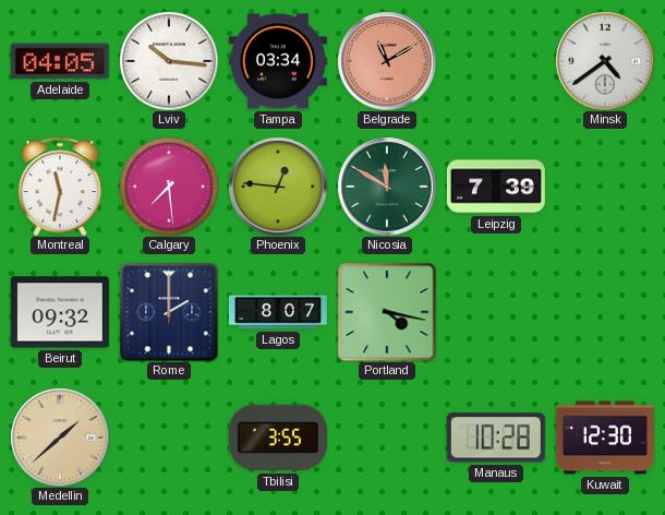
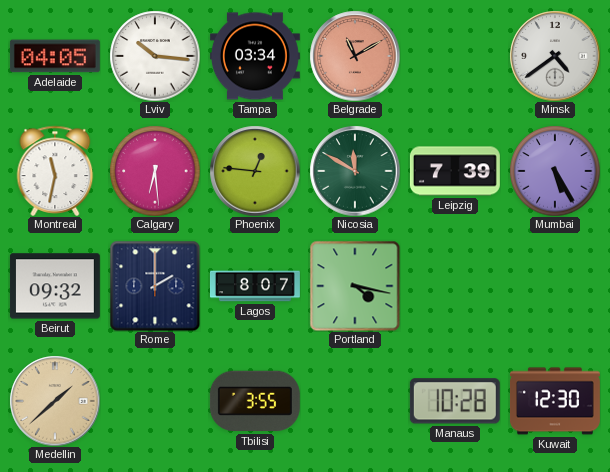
Calgary: 7:29 -> 6:29
Mumbai: none -> 5:25
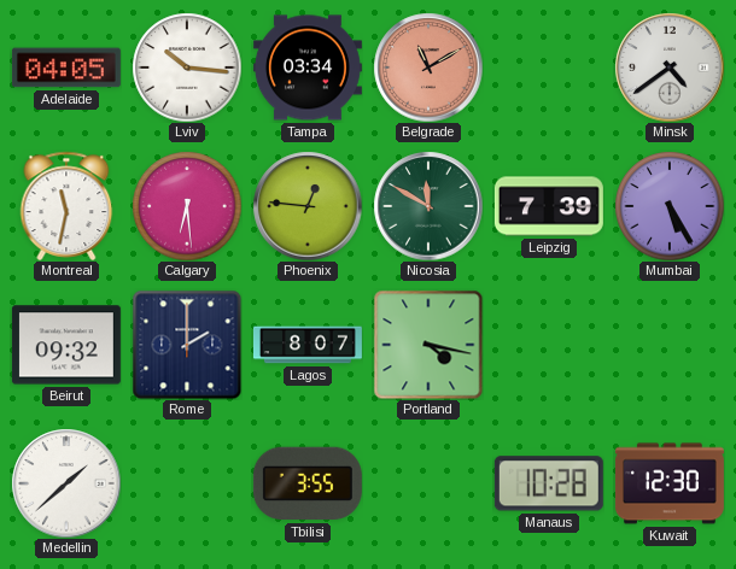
Medellin dial: champagne -> white
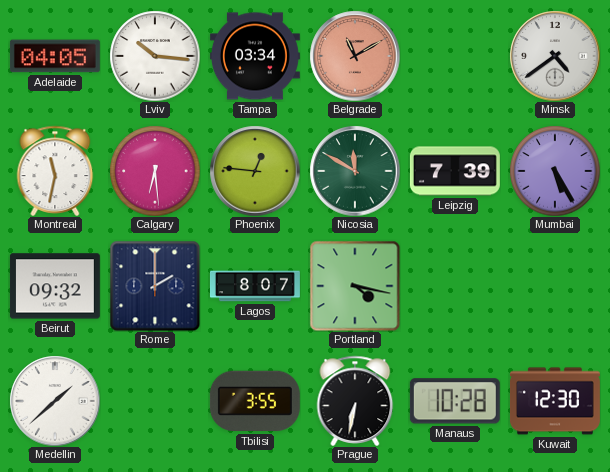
Prague: none -> 6:32
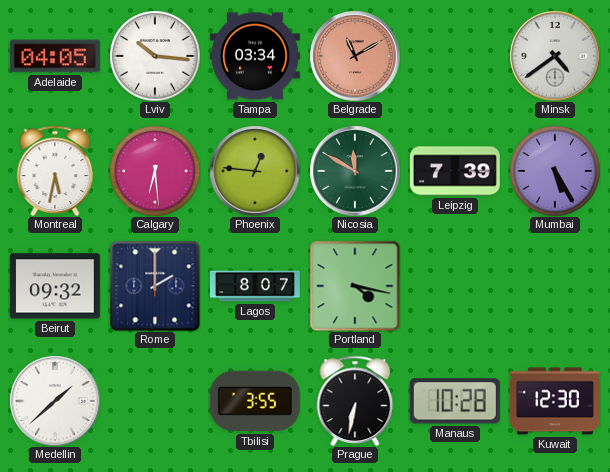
Montreal: 11:32 -> 5:32
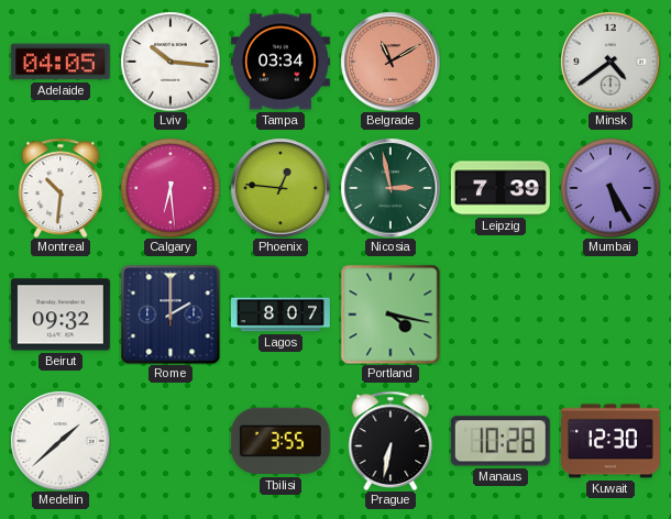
Montreal: 5:32 -> 10:31
Nicosia: 11:50 -> 2:58
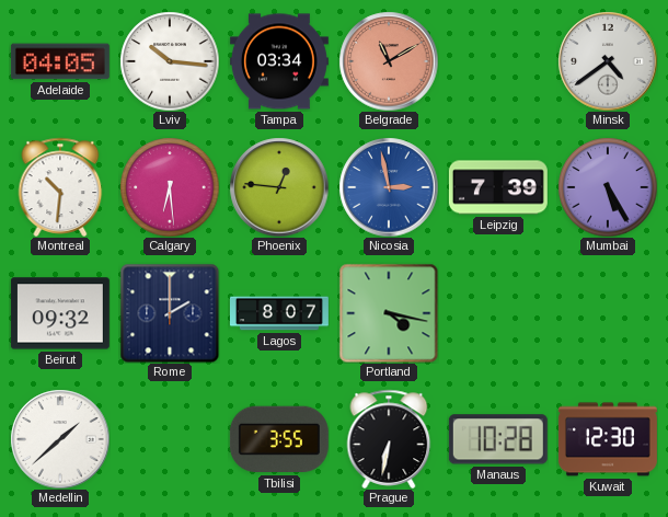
Nicosia dial: green -> blue
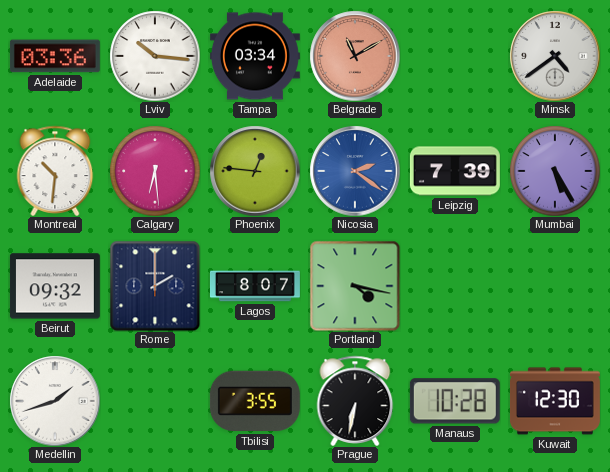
Adelaide: 04:05 -> 03:36
Nicosia: 2:58 -> 2:21
Medellin: 1:38 -> 1:42
